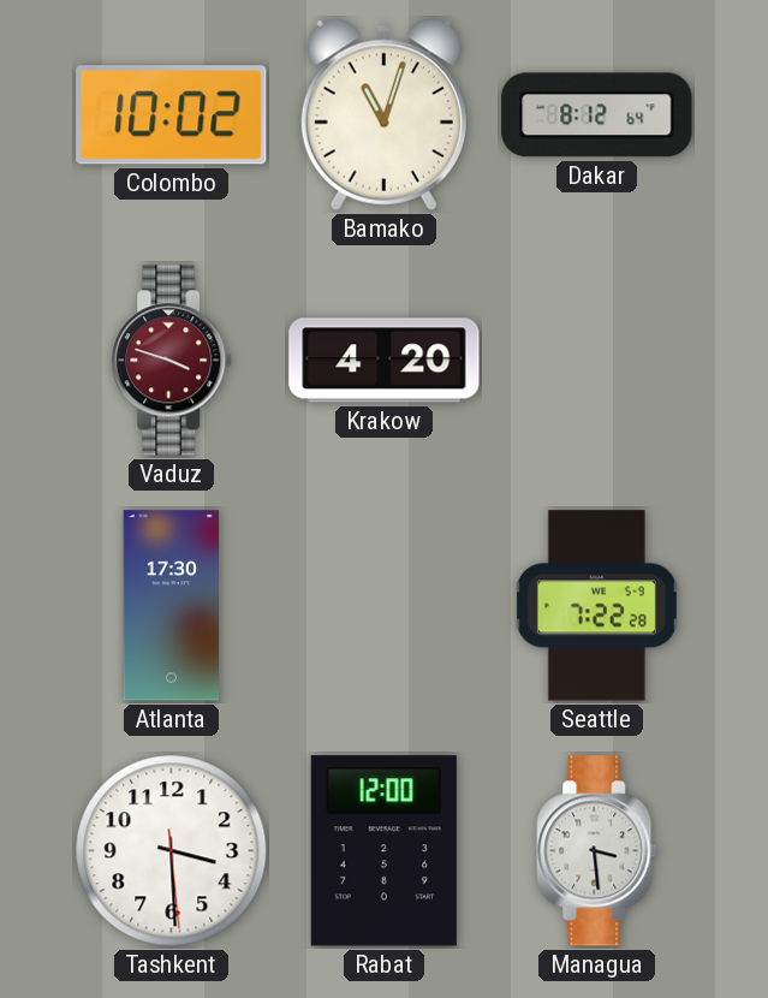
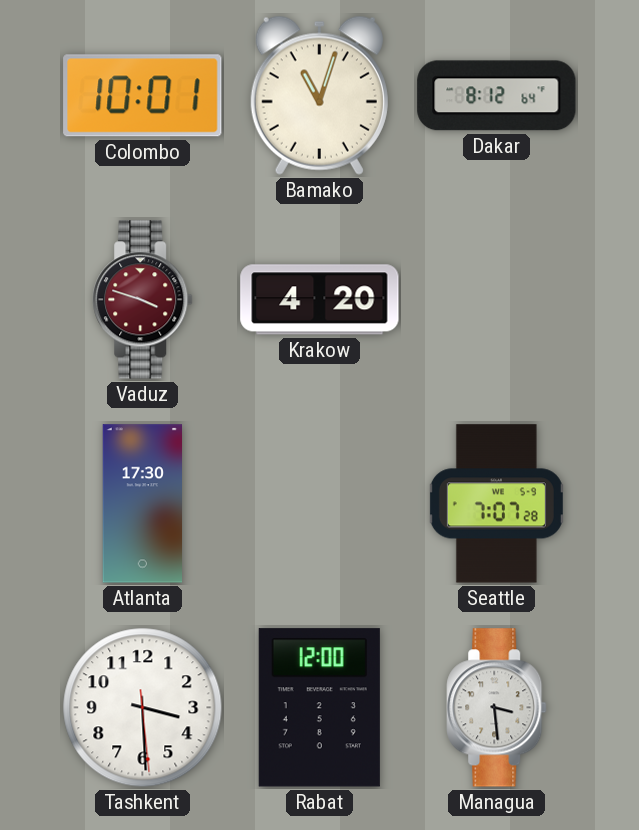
Colombo: 10:02 -> 10:01
Seattle: 7:22 -> 7:07
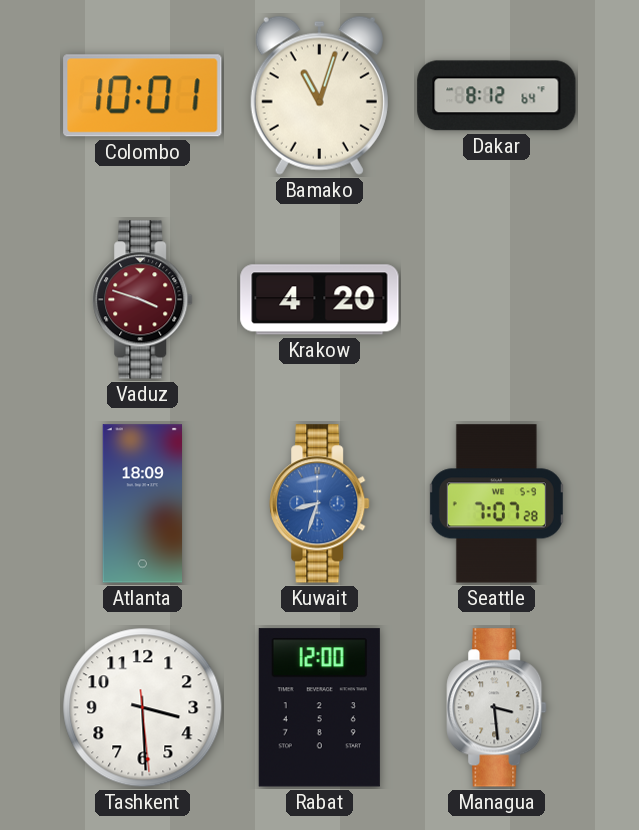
Atlanta: 17:30 -> 18:09
Kuwait: none -> 8:33
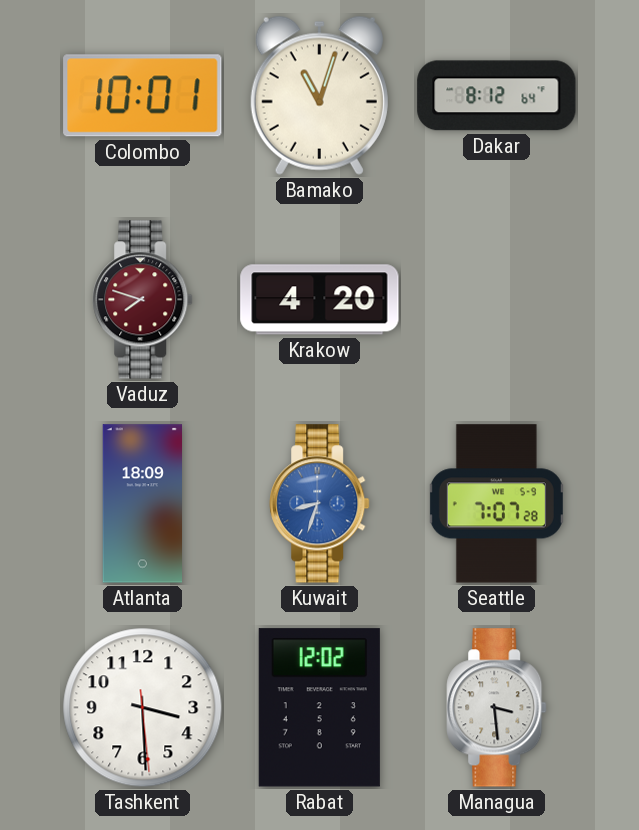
Vaduz: 3:48 -> 7:48
Rabat: 12:00 -> 12:02
